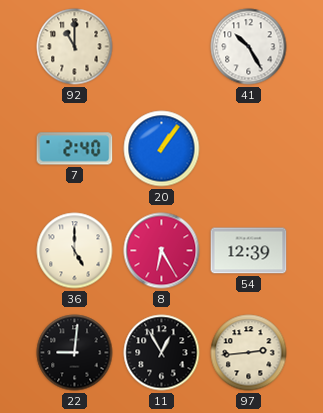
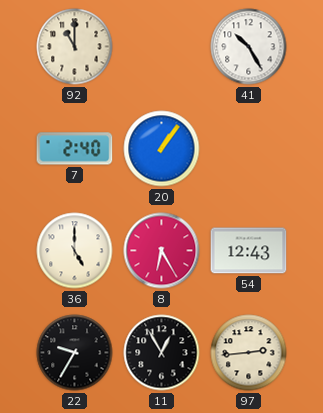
54: 12:39 -> 12:43
22: 9:01 -> 9:35
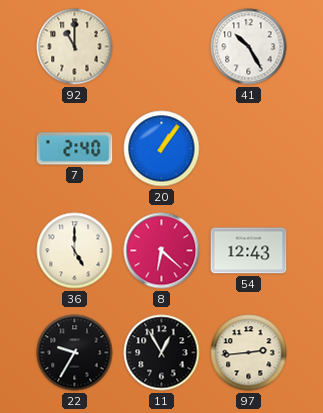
8: 6:25 -> 6:22
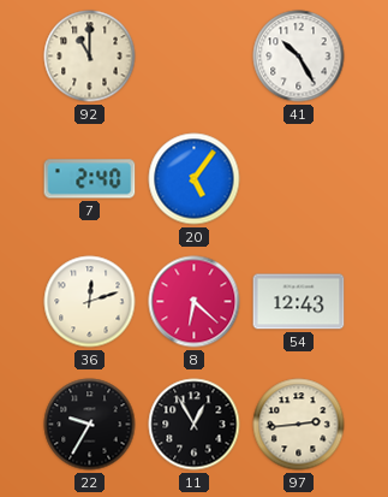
20: 1:06 -> 5:06
36: 5:00 -> 12:12
